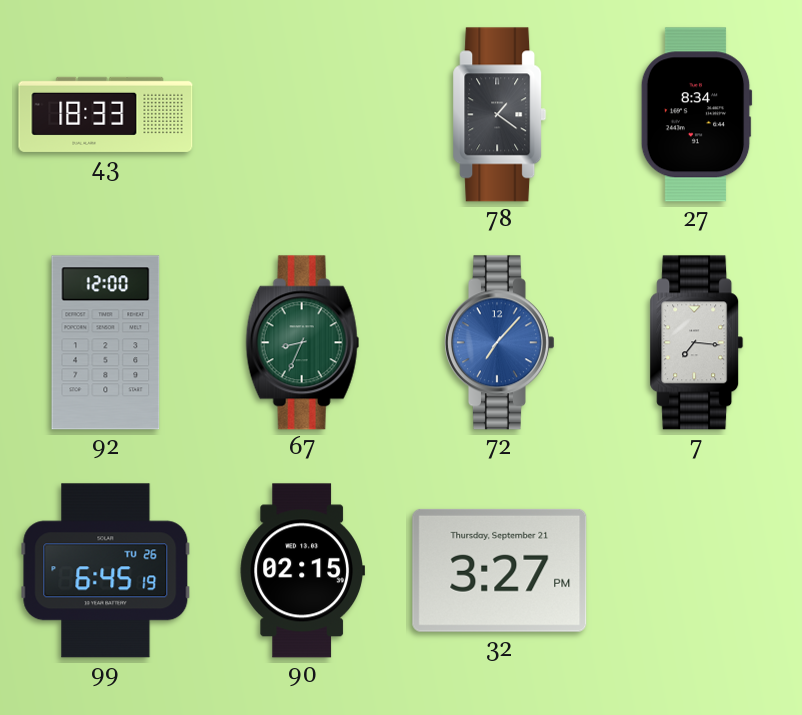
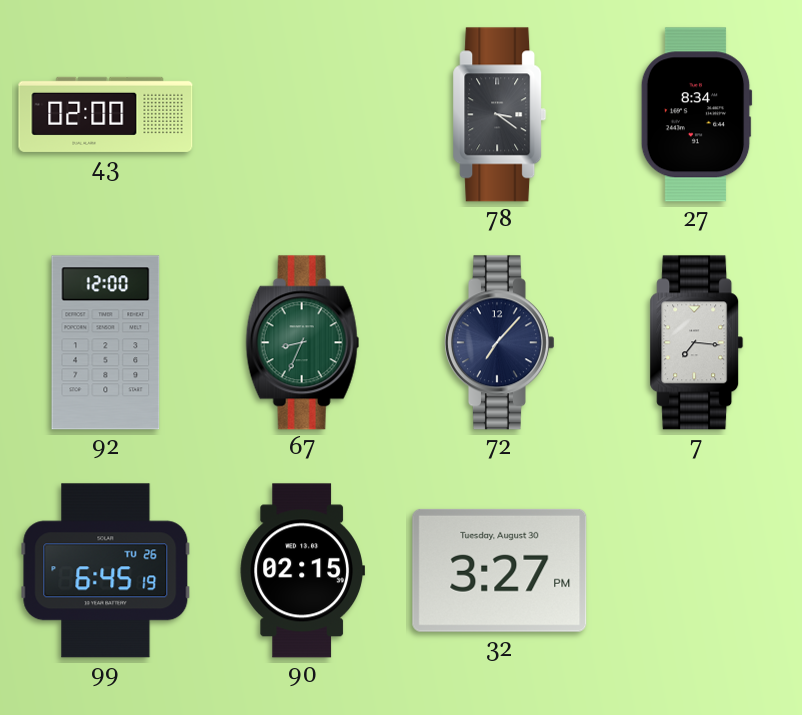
43: 18:33 -> 02:00
78: 1:21 -> 3:21
72 dial: blue -> navy
32 date: Thursday, September 21 -> Tuesday, August 30
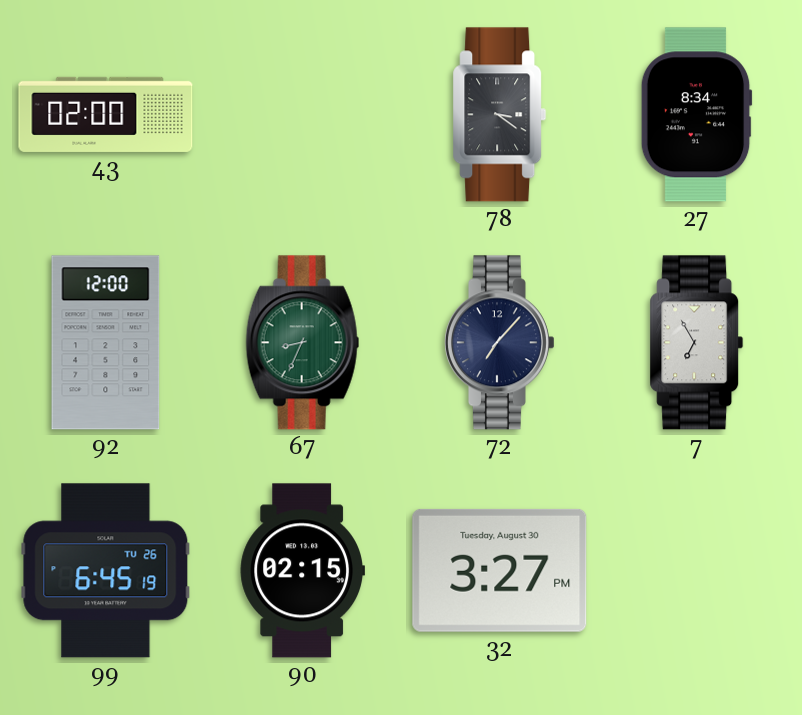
7: 7:16 -> 6:55
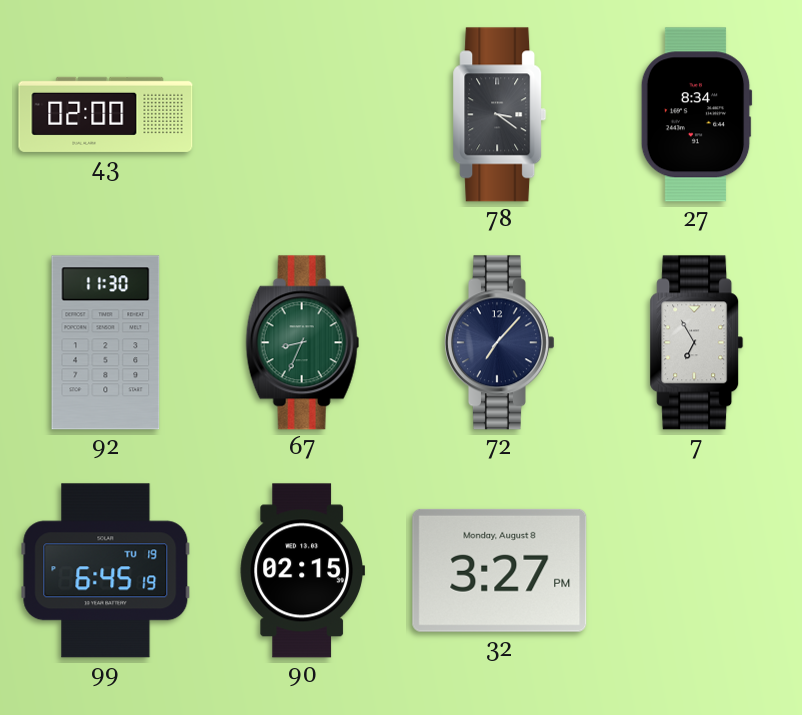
92: 12:00 -> 11:30
99 date: TU 26 -> TU 19
32 date: Tuesday, August 30 -> Monday, August 8
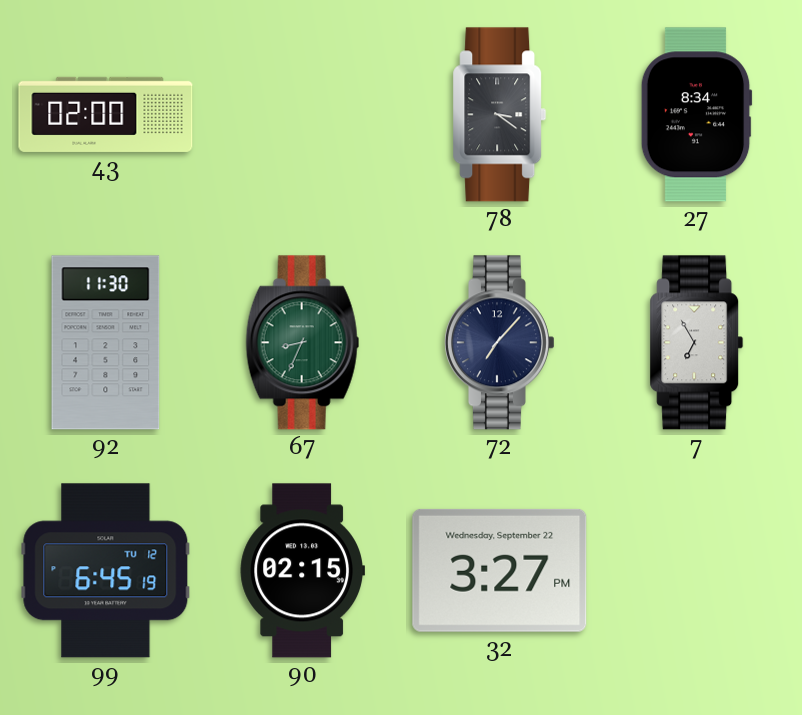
99 date: TU 19 -> TU 12
32 date: Monday, August 8 -> Wednesday, September 22
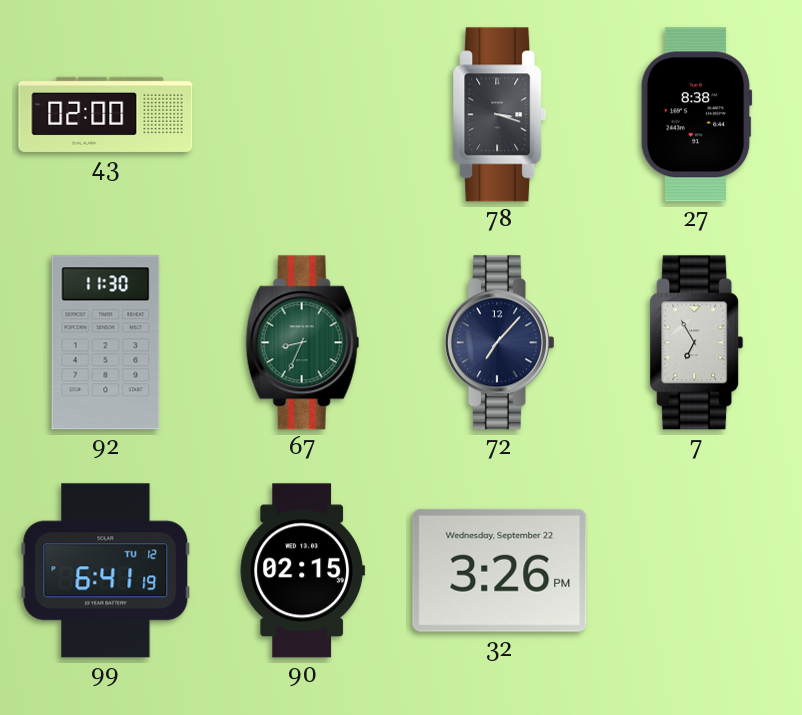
78: 3:21 -> 3:18
27: 8:34 -> 8:38
99: 6:45 -> 6:41
32: 3:27 -> 3:26
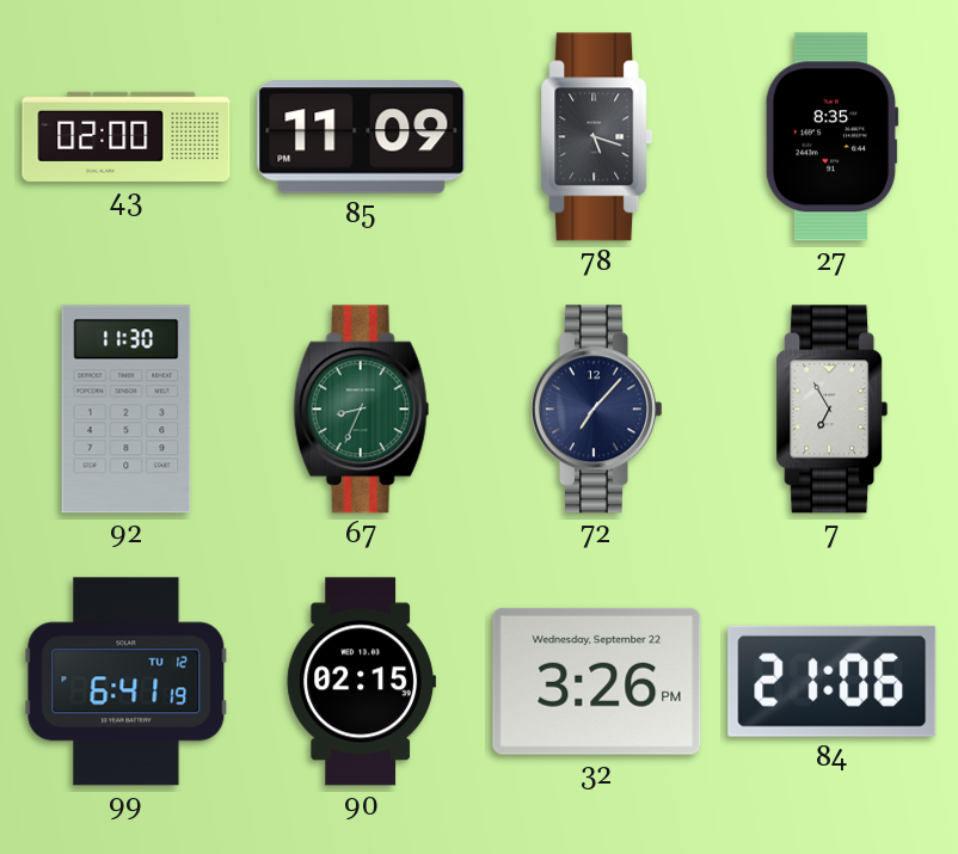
85: none -> 11:09
78: 3:18 -> 5:18
27: 8:38 -> 8:35
84: none -> 21:06
